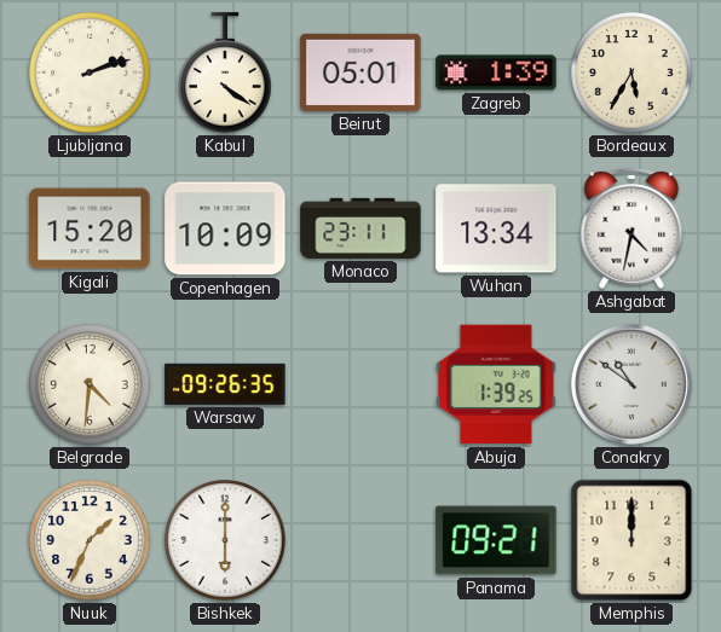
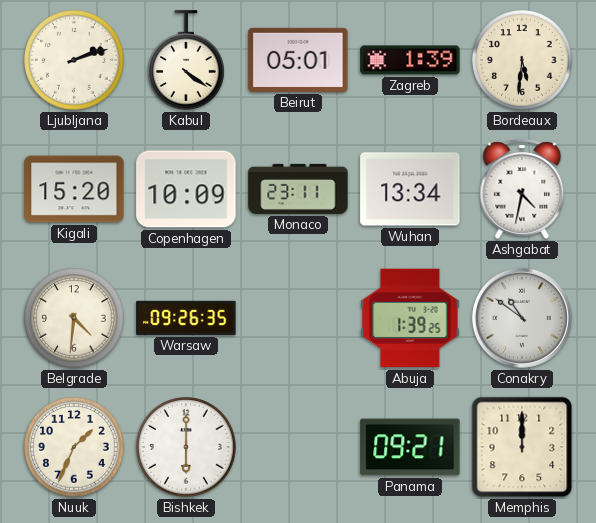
Bordeaux: 5:35 -> 5:31
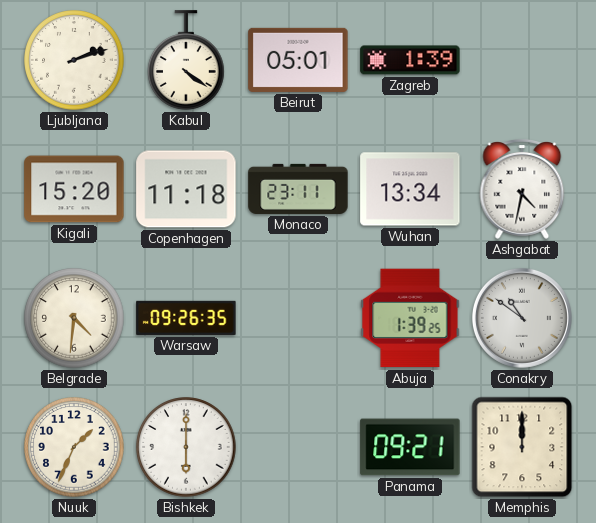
Bordeaux: 5:31 -> none
Copenhagen: 10:09 -> 11:18
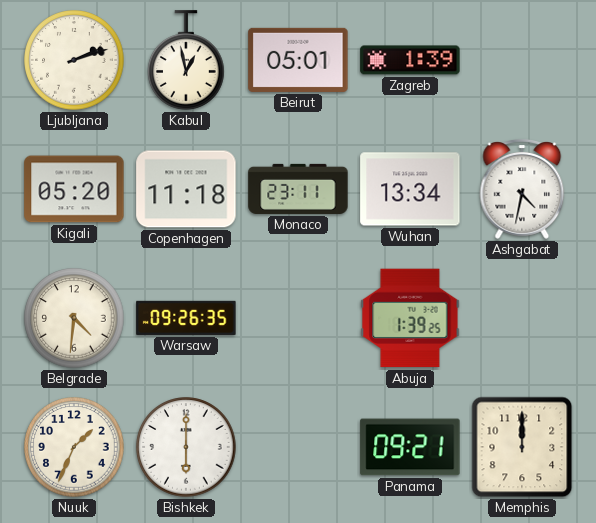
Kabul: 4:21 -> 12:58
Kigali: 15:20 -> 05:20
Conakry: 10:51 -> none
